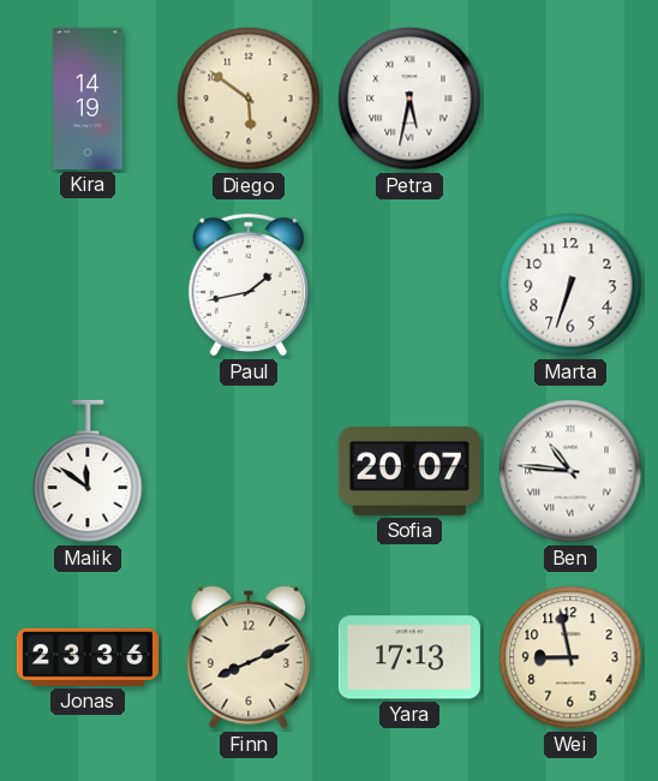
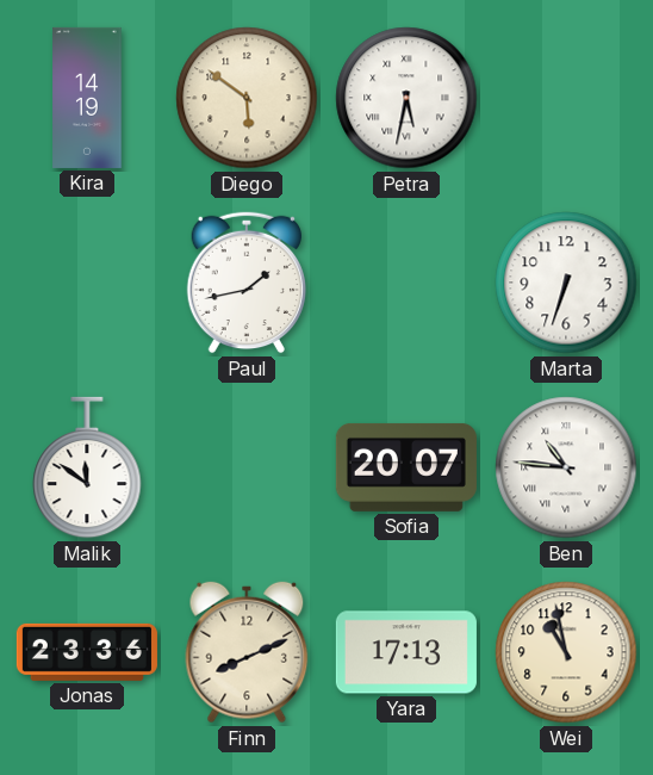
Wei: 8:58 -> 10:58
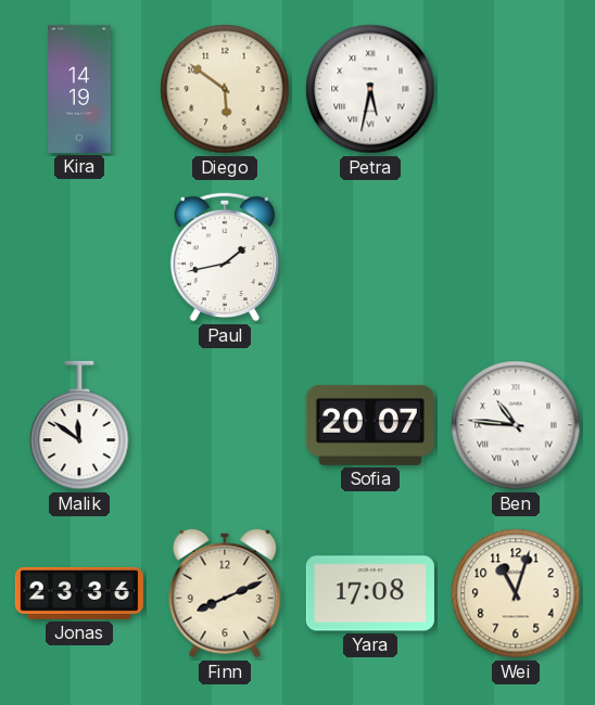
Marta: 6:33 -> none
Yara: 17:13 -> 17:08
Wei: 10:58 -> 11:03
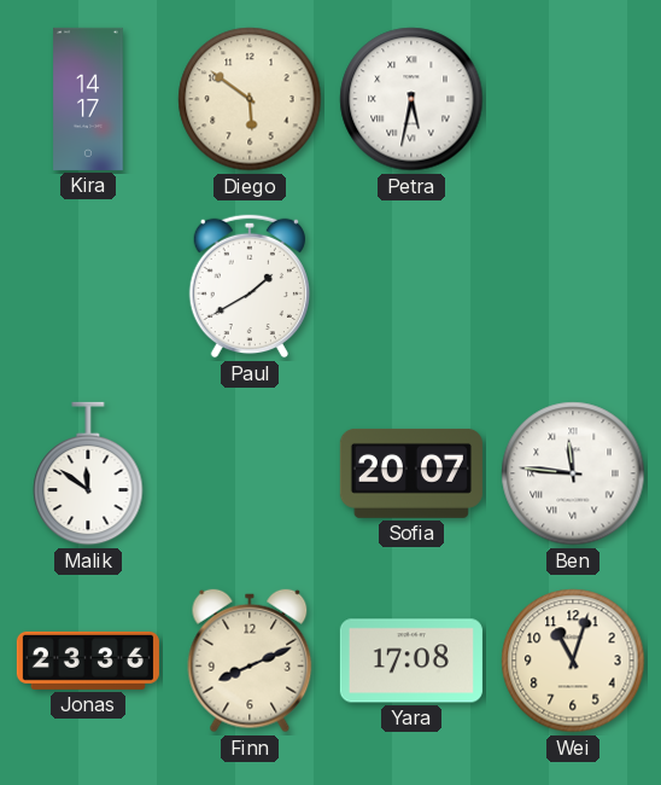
Kira: 14:19 -> 14:17
Paul: 1:43 -> 1:40
Ben: 10:46 -> 11:46
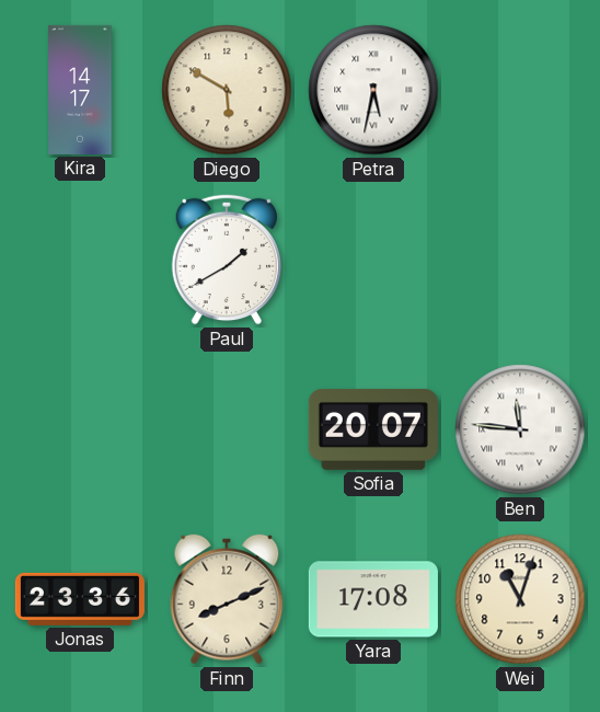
Diego: 5:51 -> 5:50
Malik: 11:51 -> none
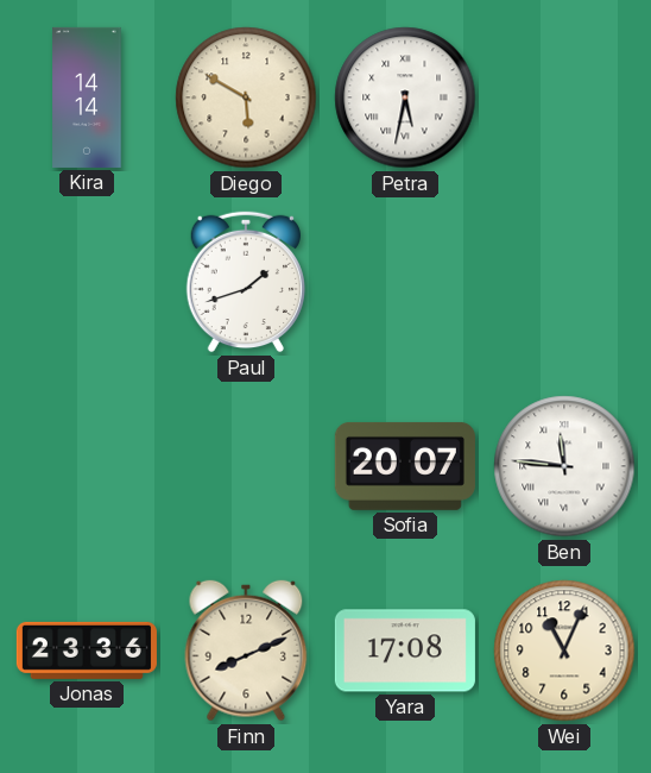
Kira: 14:17 -> 14:14
Paul: 1:40 -> 1:42
Wei: 11:03 -> 11:04
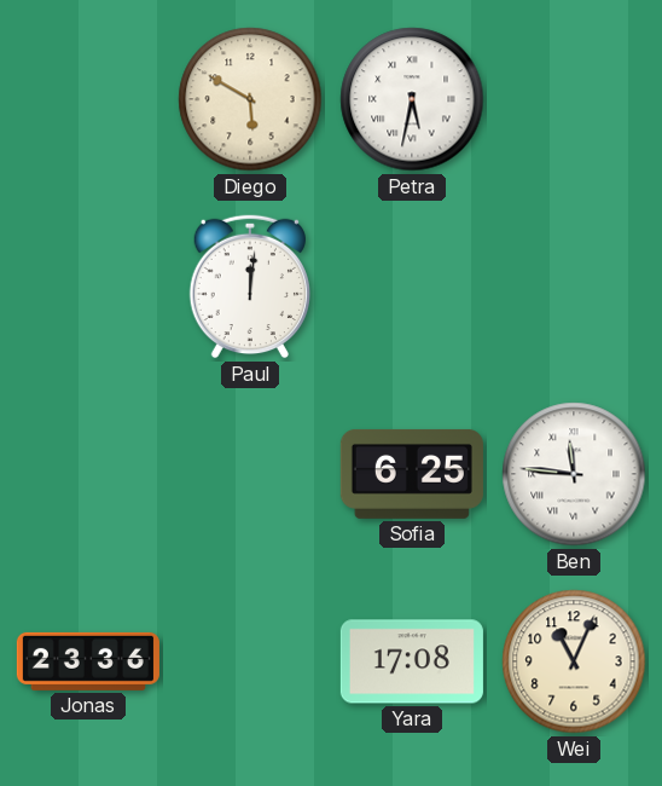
Kira: 14:14 -> none
Paul: 1:42 -> 12:01
Sofia: 20:07 -> 6:25
Finn: 8:11 -> none
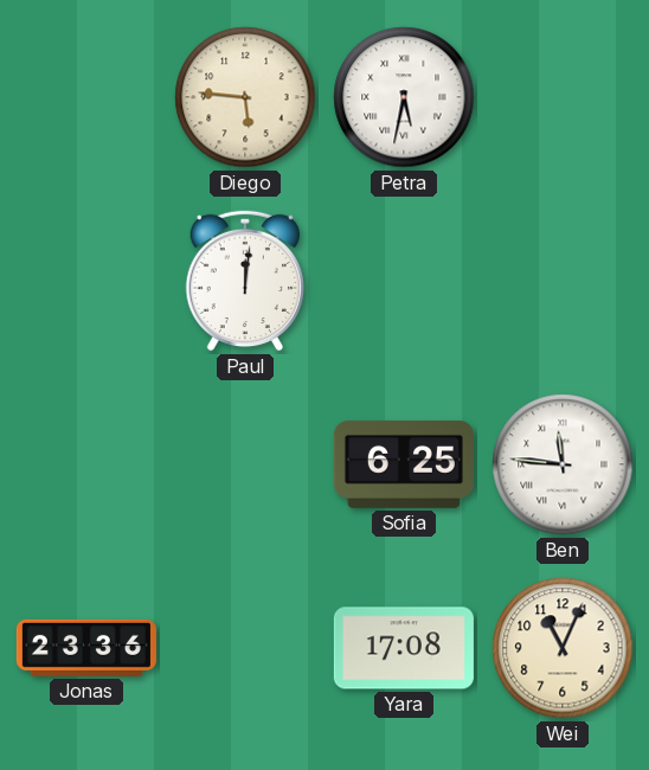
Diego: 5:50 -> 5:46
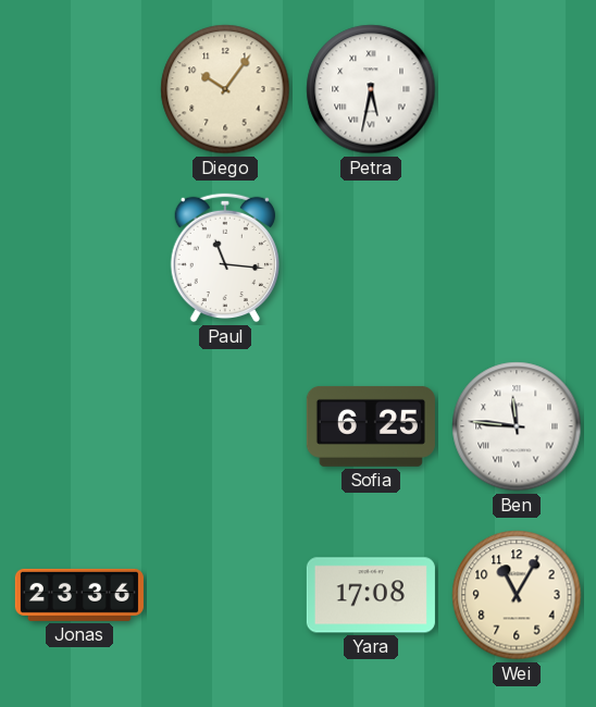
Diego: 5:46 -> 10:06
Paul: 12:01 -> 11:16
Wei: 11:04 -> 11:05
